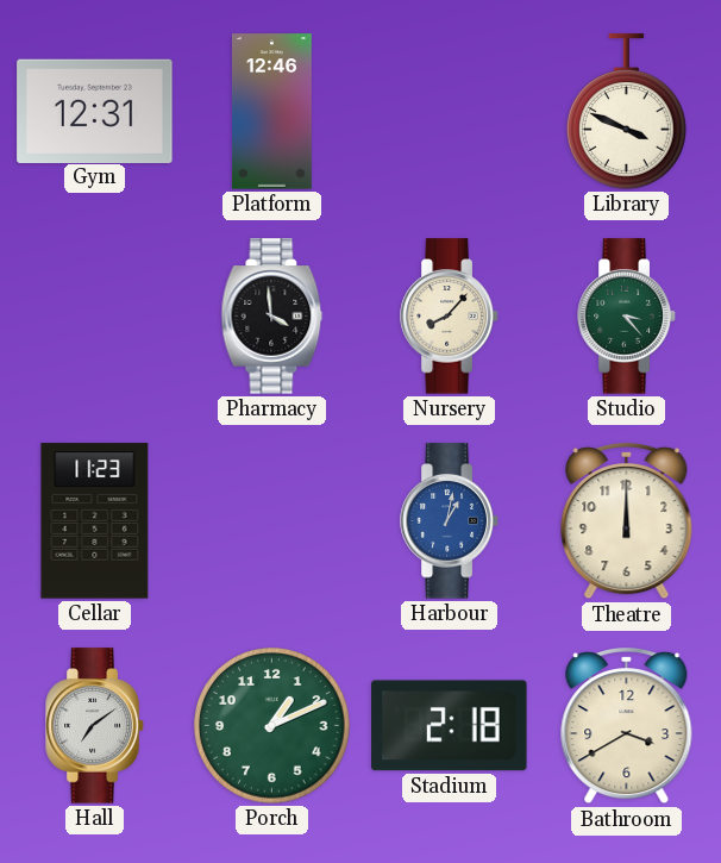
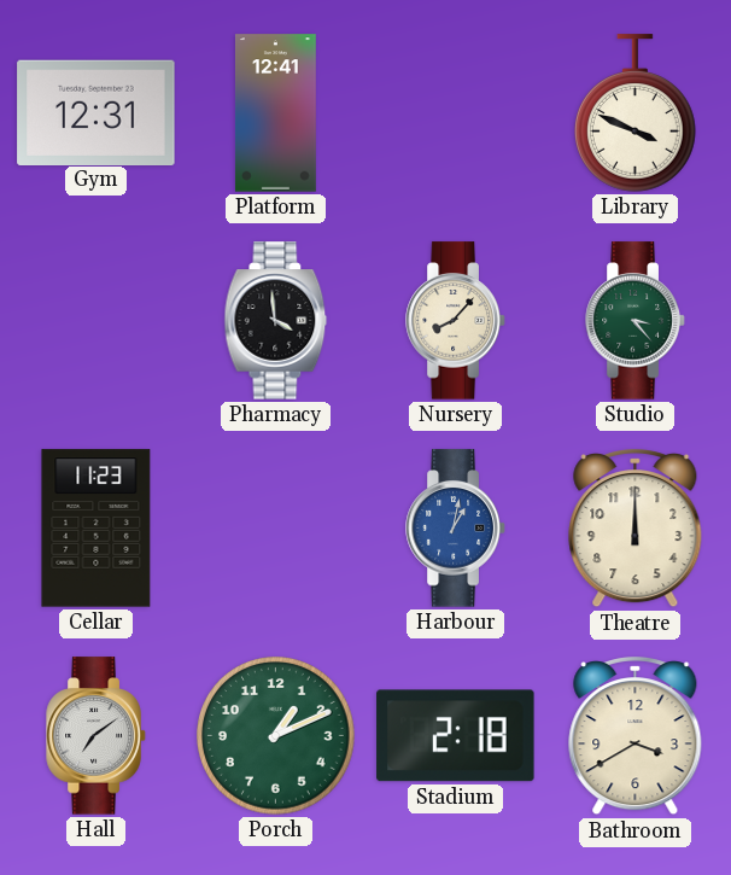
Platform: 12:46 -> 12:41
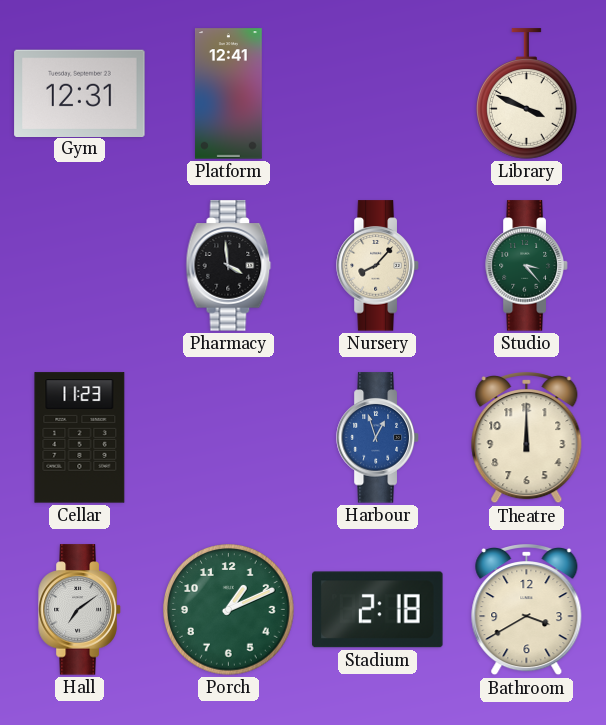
Harbour: 1:02 -> 12:57
